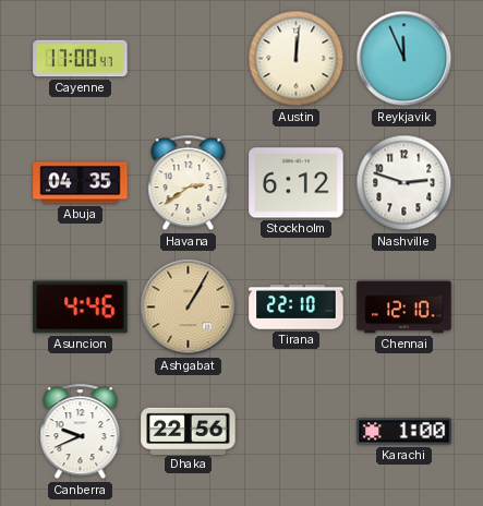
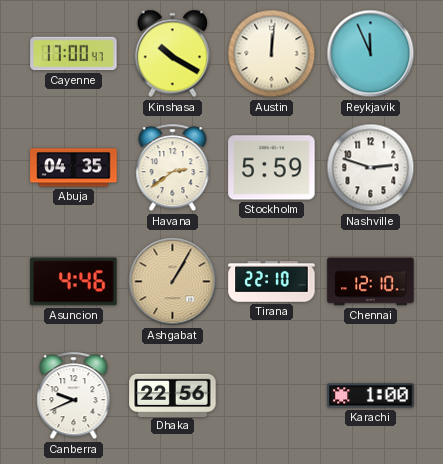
Kinshasa: none -> 10:20
Stockholm: 6:12 -> 5:59
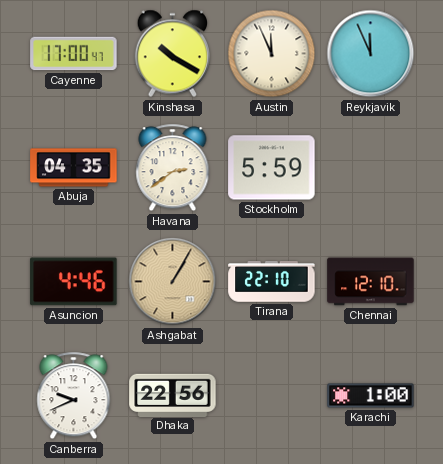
Austin: 12:01 -> 11:56
Nashville: 2:48 -> none
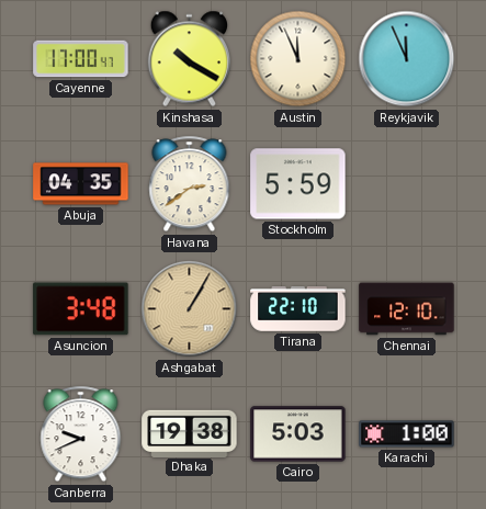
Asuncion: 4:46 -> 3:48
Dhaka: 22:56 -> 19:38
Cairo: none -> 5:03
